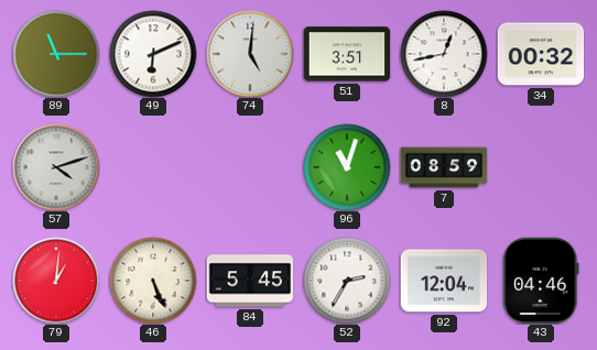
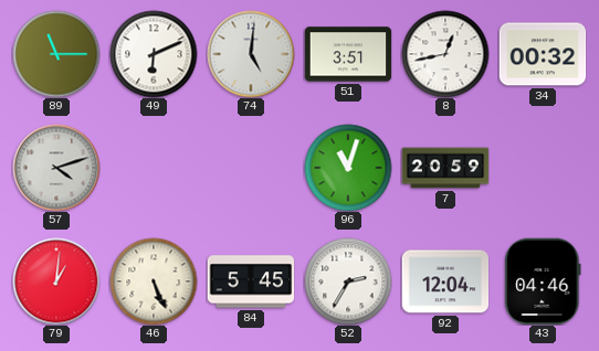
7: 08:59 -> 20:59
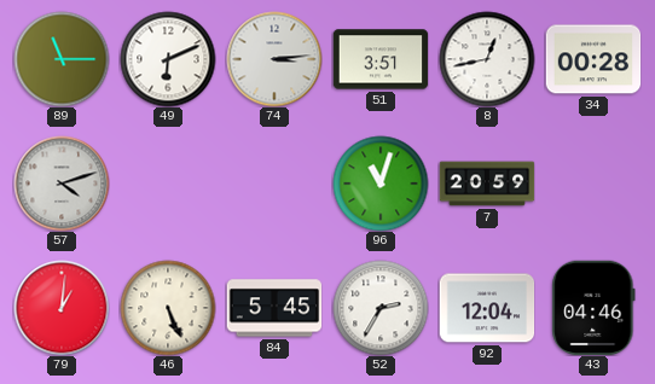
74: 5:01 -> 3:14
34: 00:32 -> 00:28
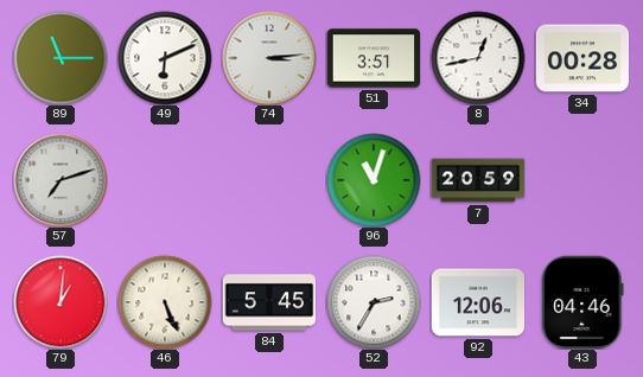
57: 4:12 -> 7:12
92: 12:04 -> 12:06
